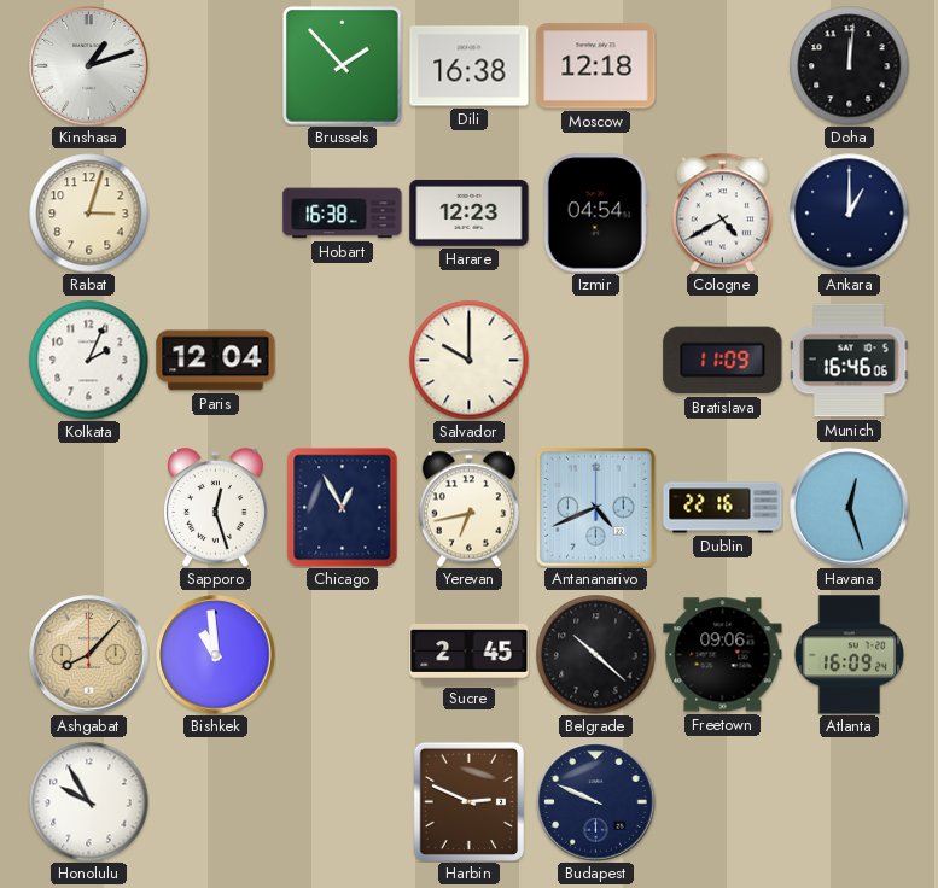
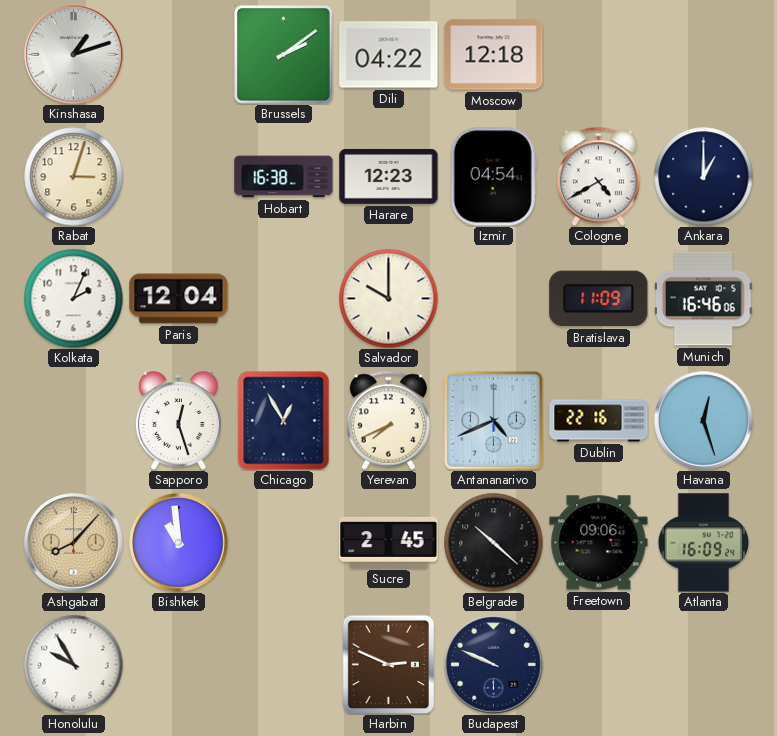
Brussels: 1:53 -> 2:09
Dili: 16:38 -> 04:22
Doha: 12:01 -> none
Yerevan: 6:43 -> 7:41
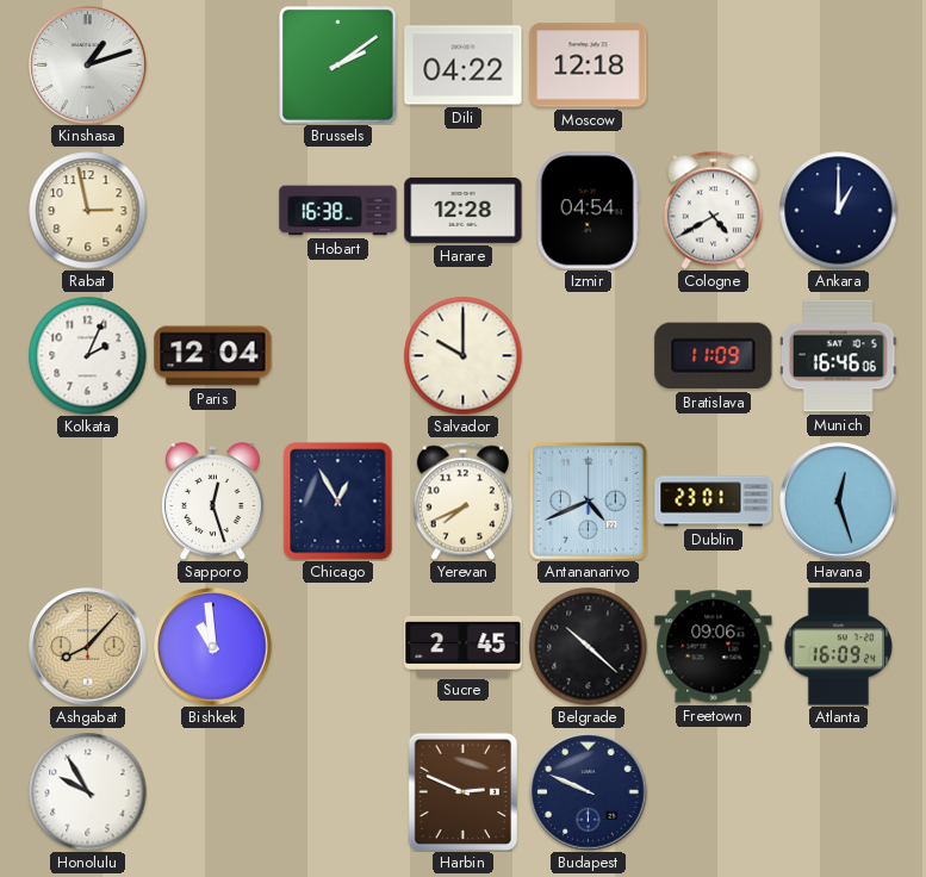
Rabat: 3:03 -> 2:58
Harare: 12:23 -> 12:28
Dublin: 22:16 -> 23:01
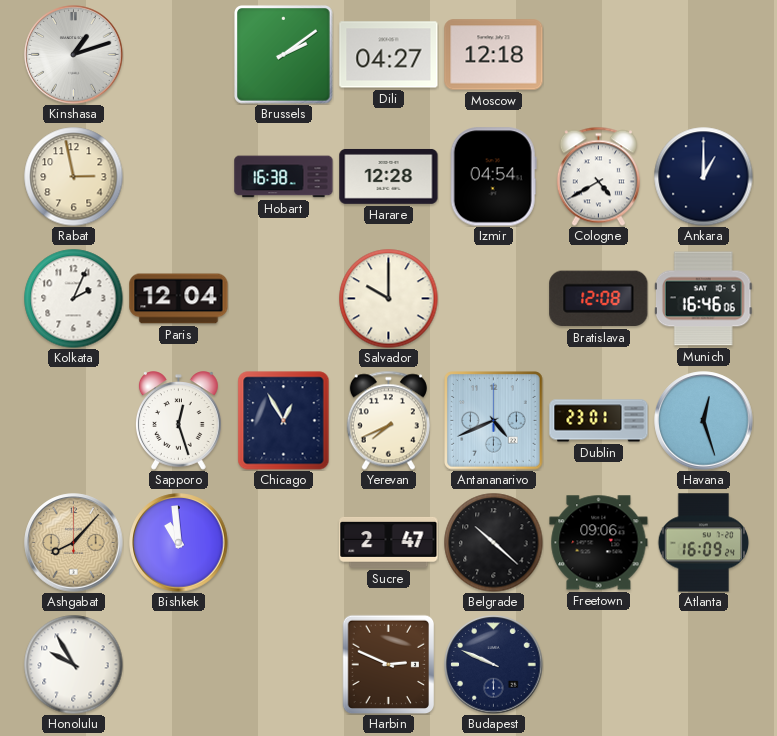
Dili: 04:22 -> 04:27
Bratislava: 11:09 -> 12:08
Sucre: 2:45 -> 2:47
